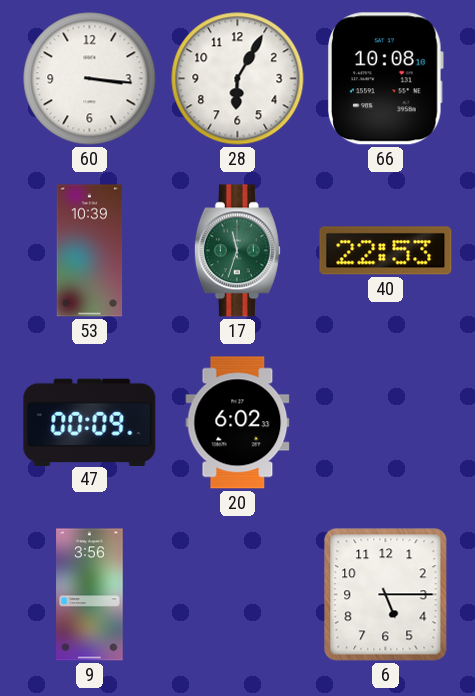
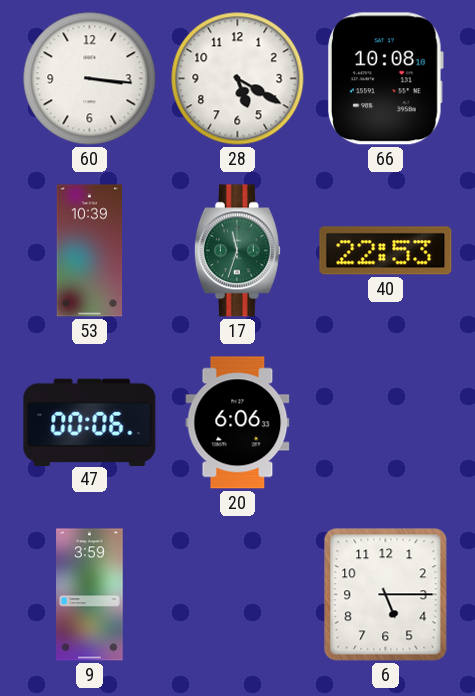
28: 6:05 -> 5:20
47: 00:09 -> 00:06
20: 6:02 -> 6:06
9: 3:56 -> 3:59
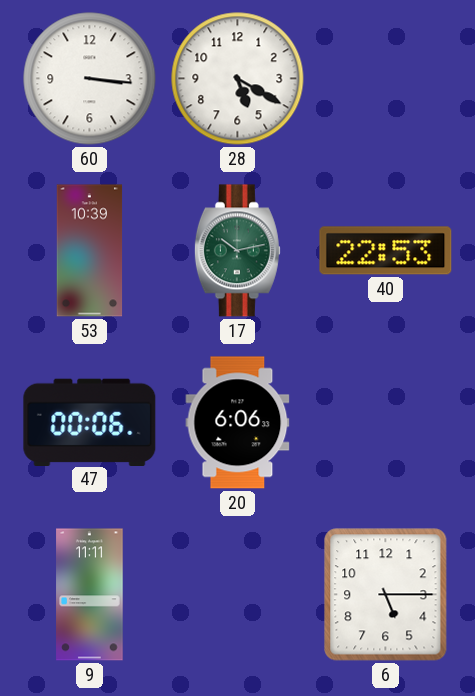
66: 10:08 -> none
17: 11:33 -> 10:13
9: 3:59 -> 11:11
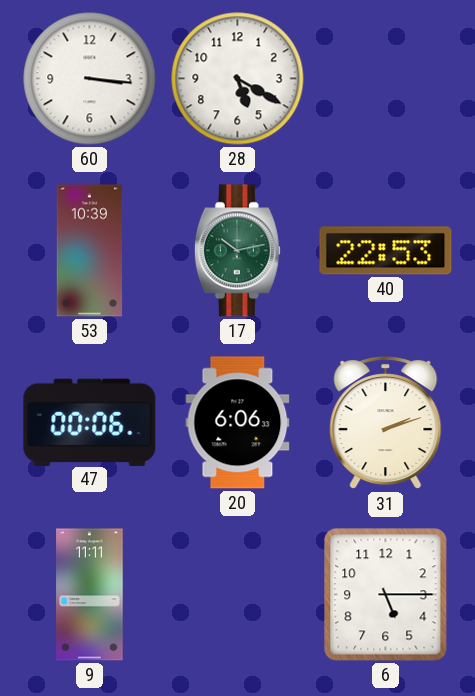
31: none -> 2:12
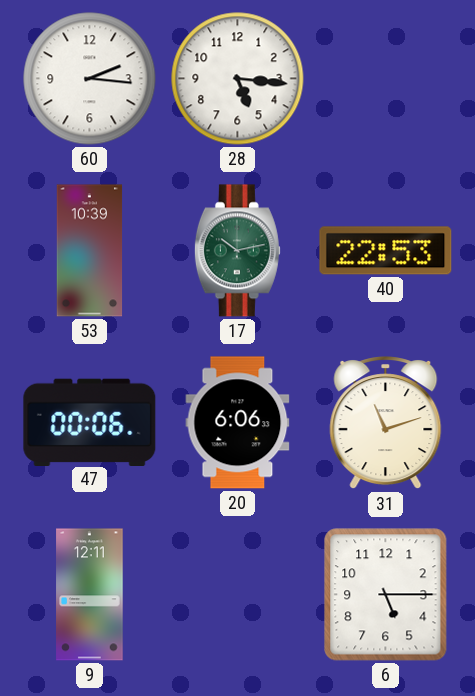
60: 3:16 -> 2:16
28: 5:20 -> 5:16
31: 2:12 -> 11:12
9: 11:11 -> 12:11
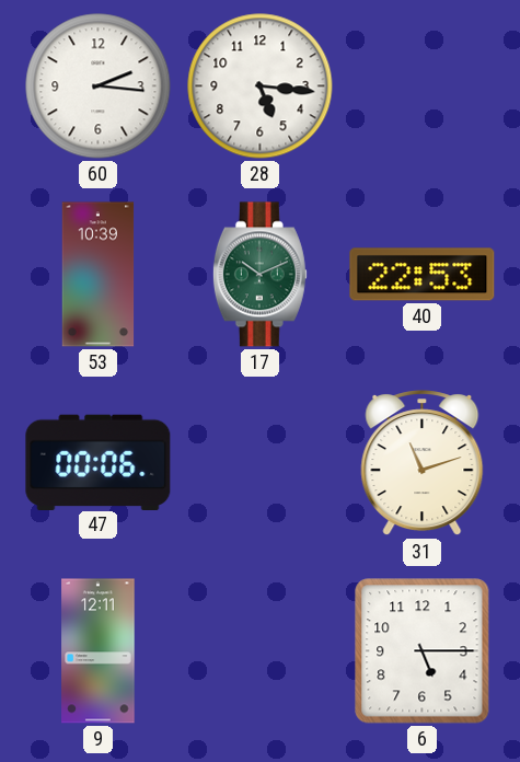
17: 10:13 -> 10:11
20: 6:06 -> none
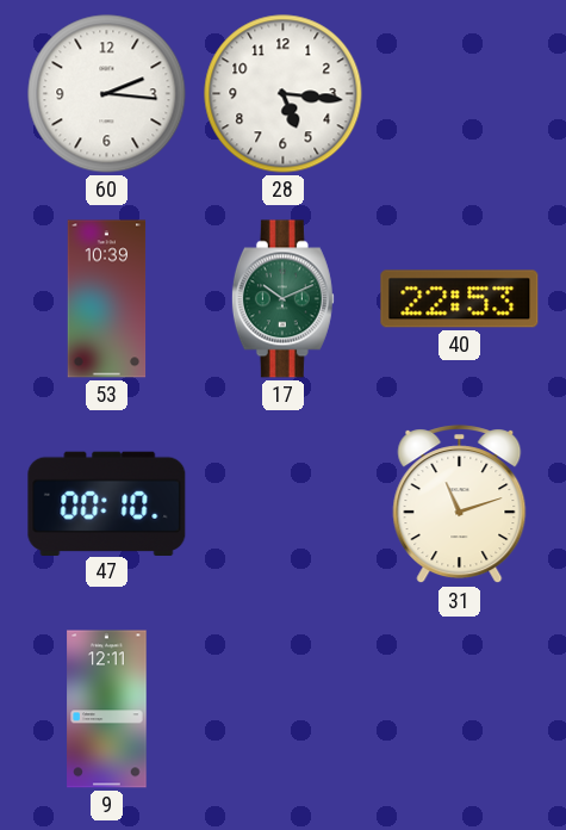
47: 00:06 -> 00:10
6: 5:15 -> none
